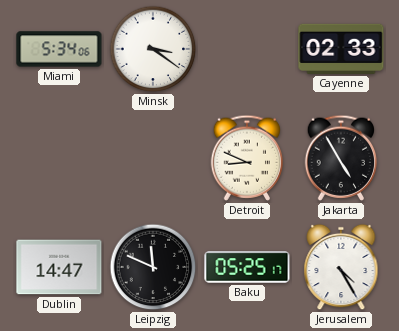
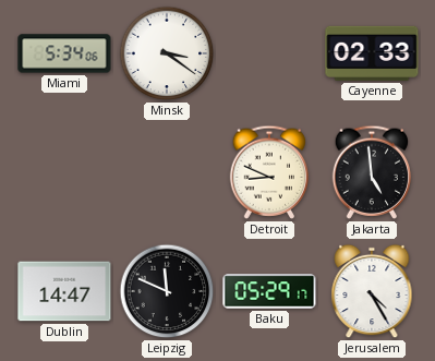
Jakarta: 4:55 -> 4:59
Baku: 05:25 -> 05:29
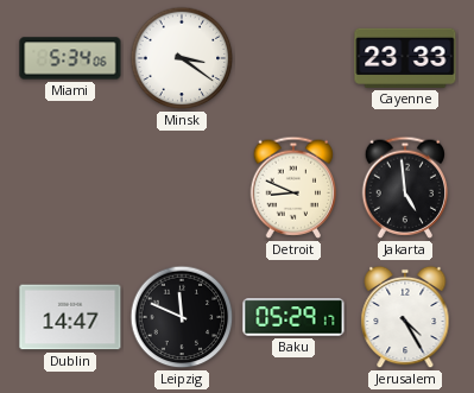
Cayenne: 02:33 -> 23:33
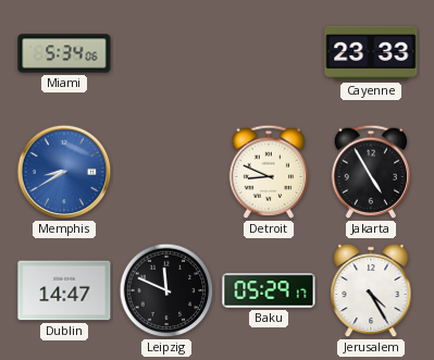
Minsk: 3:21 -> none
Memphis: none -> 8:40
Jakarta: 4:59 -> 4:55
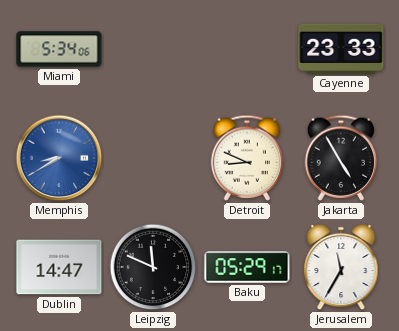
Jerusalem: 4:25 -> 11:35
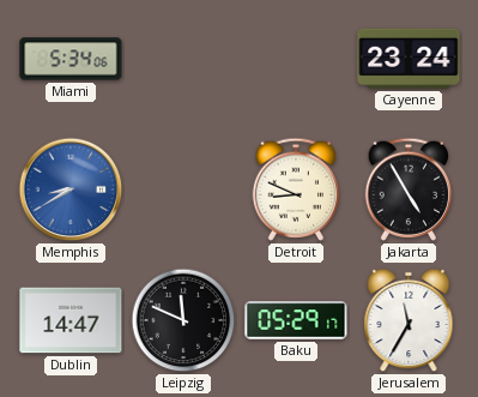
Cayenne: 23:33 -> 23:24
